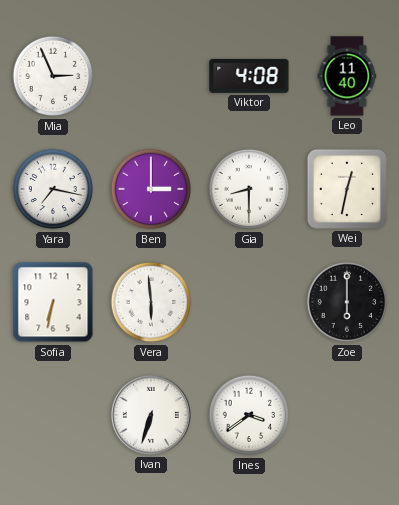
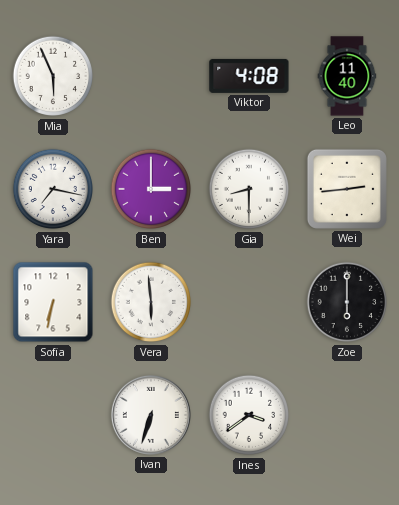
Mia: 2:56 -> 5:56
Wei: 12:32 -> 2:44
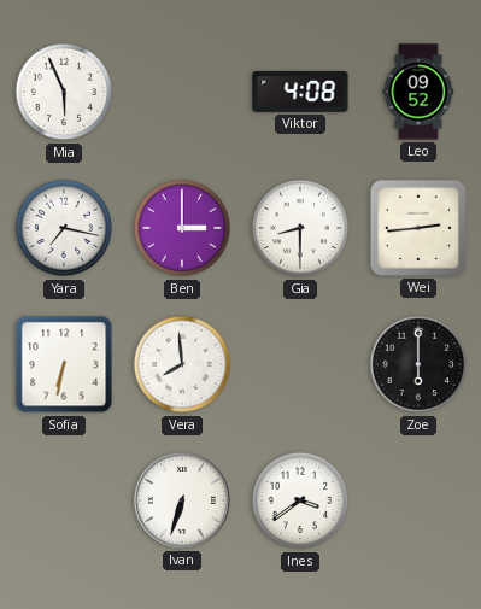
Leo: 11:40 -> 09:52
Vera: 5:59 -> 7:59
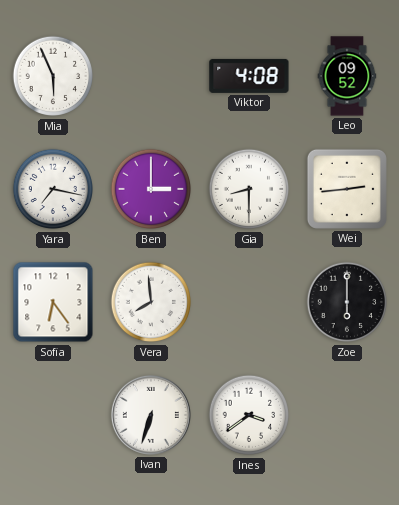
Sofia: 6:32 -> 6:24
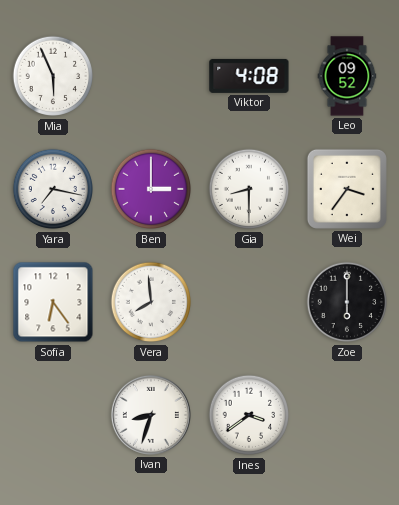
Wei: 2:44 -> 3:36
Ivan: 6:33 -> 8:33
